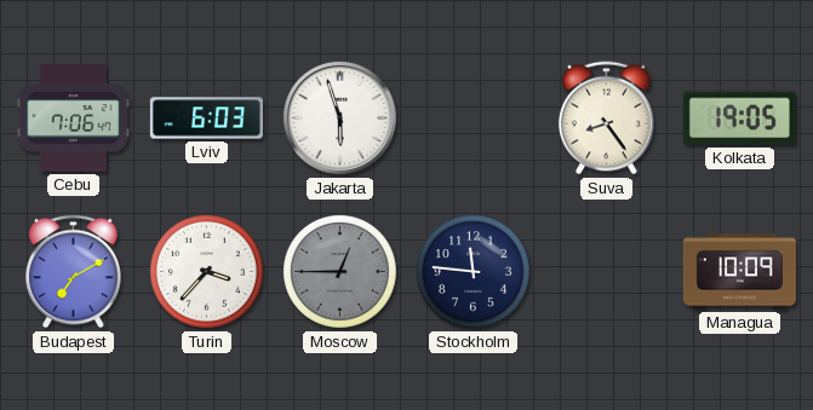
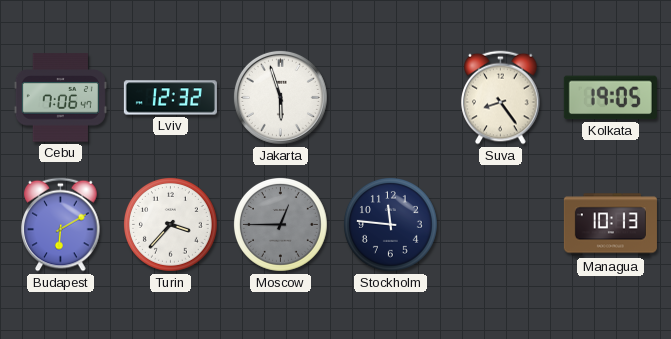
Lviv: 6:03 -> 12:32
Budapest: 7:10 -> 6:10
Managua: 10:09 -> 10:13
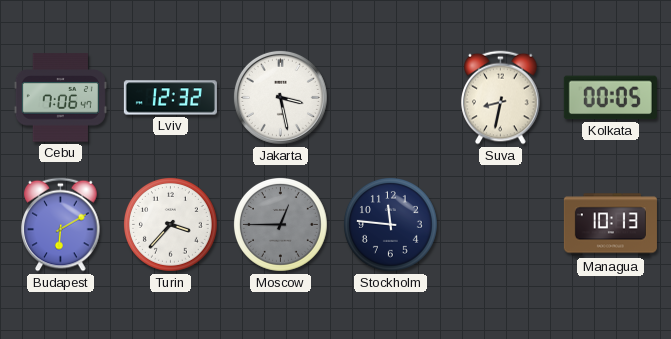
Jakarta: 5:57 -> 3:28
Suva: 8:24 -> 8:32
Kolkata: 19:05 -> 00:05
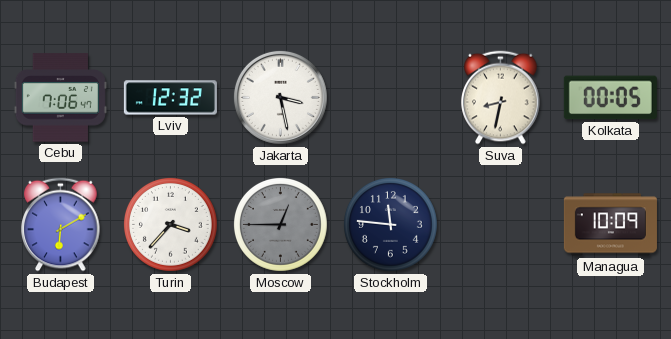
Managua: 10:13 -> 10:09
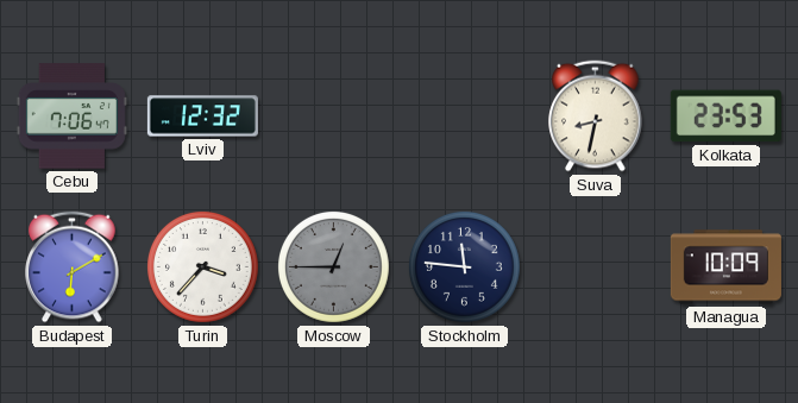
Jakarta: 3:28 -> none
Kolkata: 00:05 -> 23:53
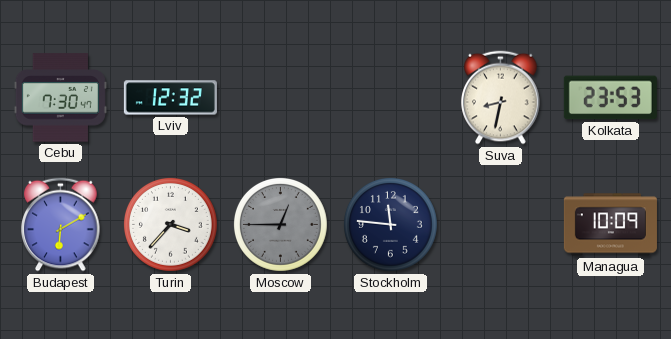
Cebu: 7:06 -> 7:30
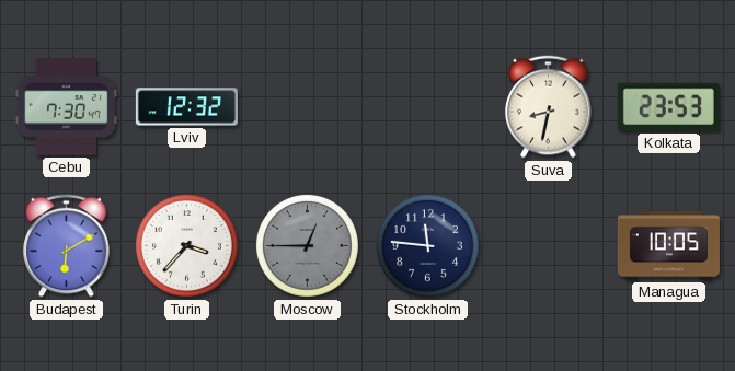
Managua: 10:09 -> 10:05
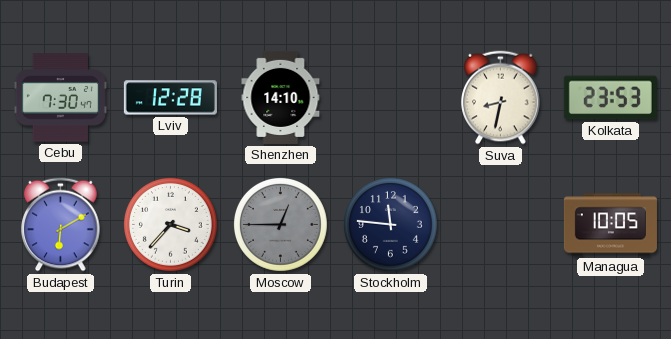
Lviv: 12:32 -> 12:28
Shenzhen: none -> 14:10
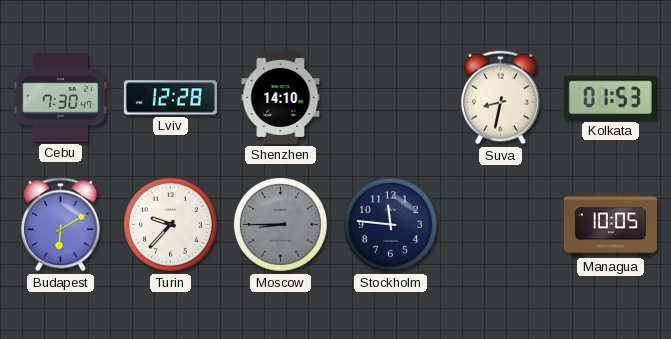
Kolkata: 23:53 -> 01:53
Turin: 3:37 -> 9:37
Moscow: 12:45 -> 8:45
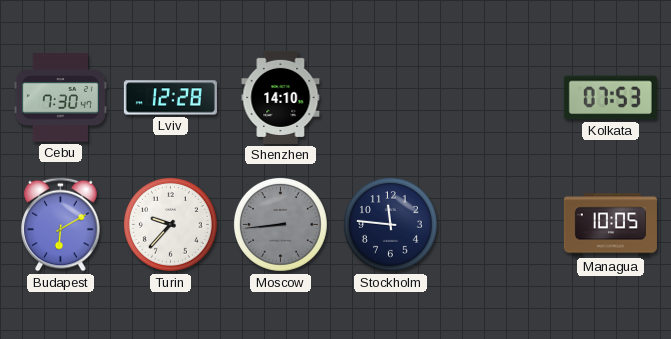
Suva: 8:32 -> none
Kolkata: 01:53 -> 07:53
Moscow: 8:45 -> 8:44
